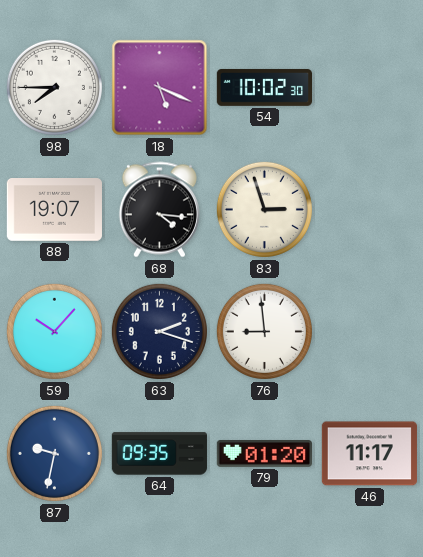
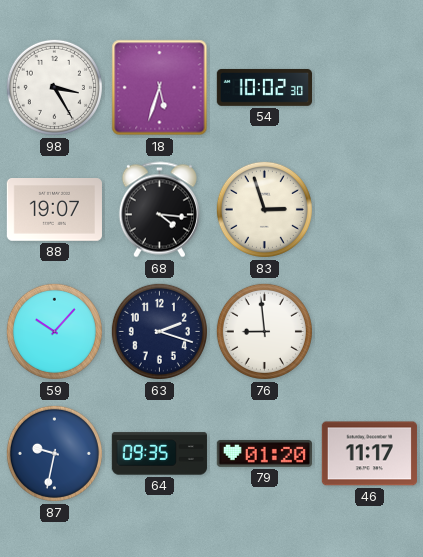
98: 7:45 -> 3:25
18: 5:19 -> 5:33
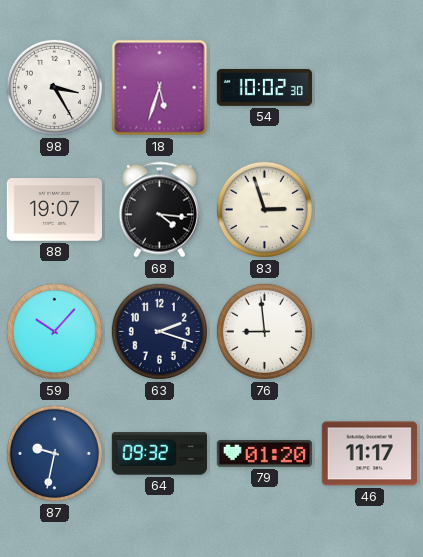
64: 09:35 -> 09:32
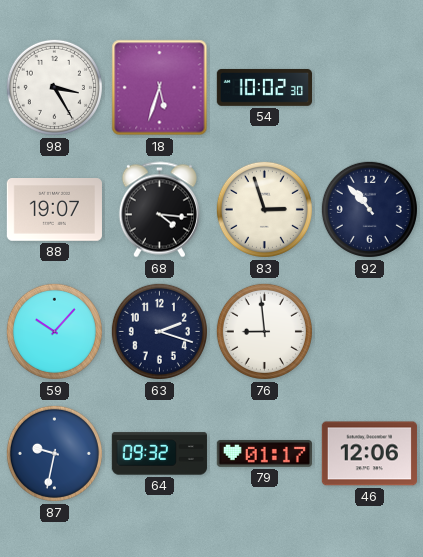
92: none -> 10:53
79: 01:20 -> 01:17
46: 11:17 -> 12:06
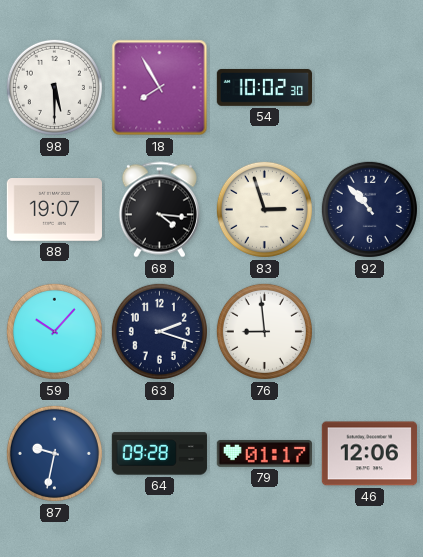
98: 3:25 -> 5:30
18: 5:33 -> 7:55
64: 09:32 -> 09:28
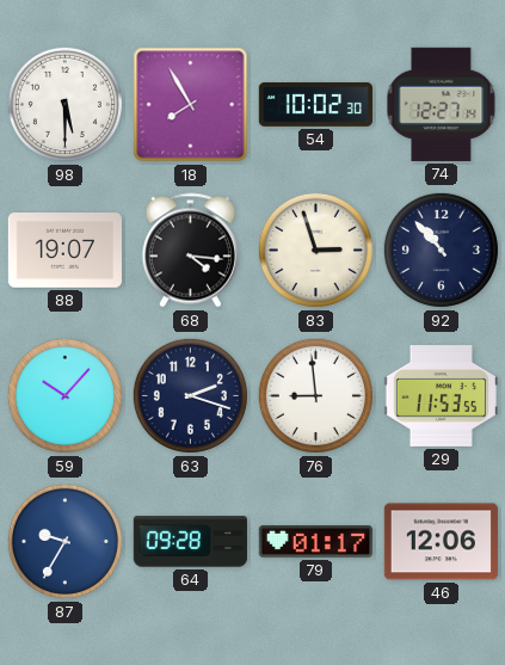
74: none -> 12:27
29: none -> 11:53
87: 9:32 -> 9:35
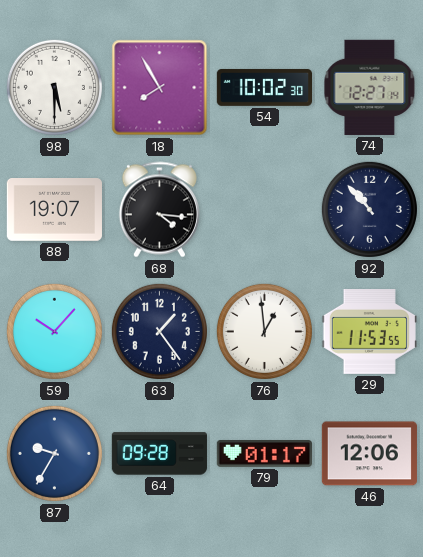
83: 2:57 -> none
63: 2:18 -> 1:24
76: 8:59 -> 12:59
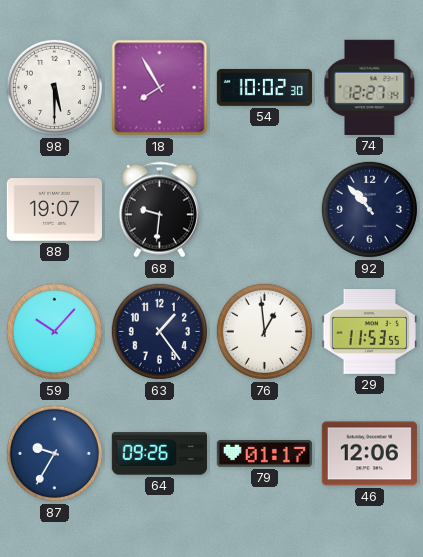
68: 4:16 -> 9:31
64: 09:28 -> 09:26
